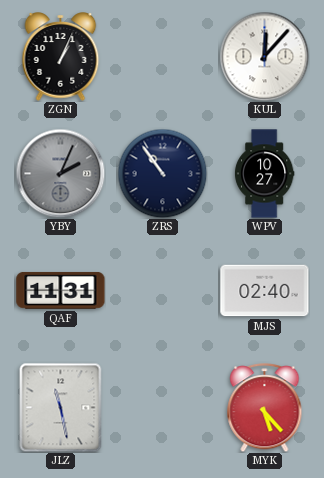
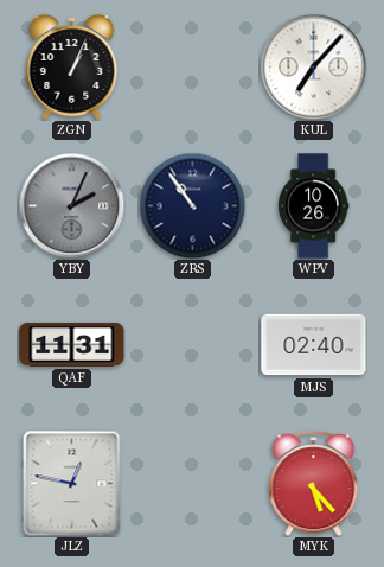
KUL: 12:07 -> 7:07
WPV: 10:27 -> 10:26
JLZ: 11:28 -> 12:47
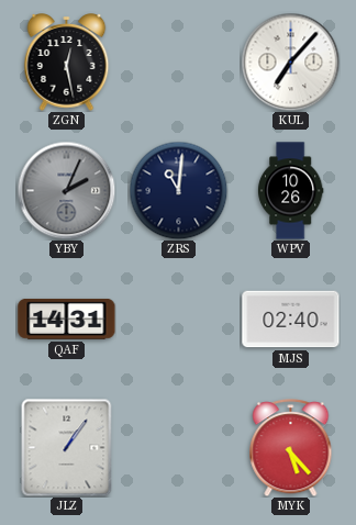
ZGN: 1:04 -> 12:28
ZRS: 10:54 -> 11:01
QAF: 11:31 -> 14:31
JLZ: 12:47 -> 1:06
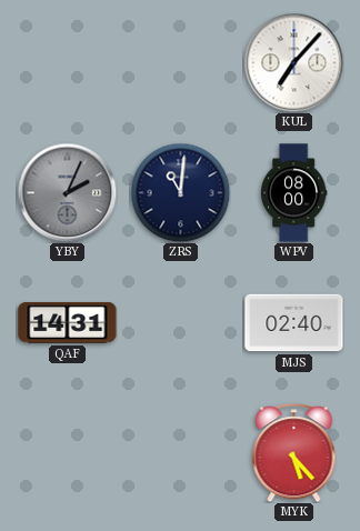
ZGN: 12:28 -> none
WPV: 10:26 -> 08:00
JLZ: 1:06 -> none
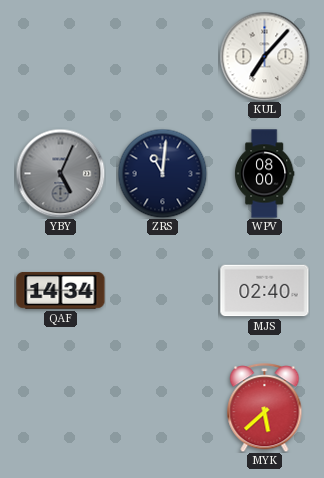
YBY: 2:04 -> 5:04
QAF: 14:31 -> 14:34
MYK: 5:23 -> 5:38
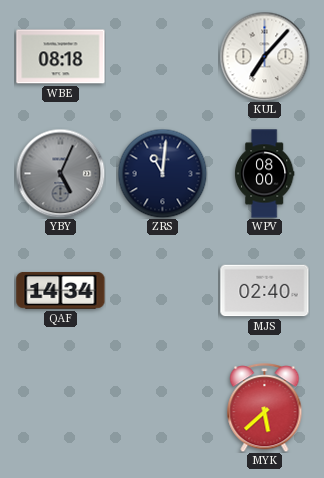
WBE: none -> 08:18
